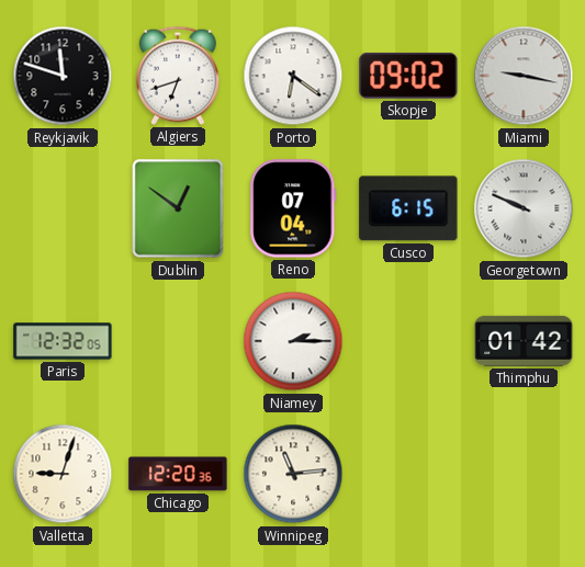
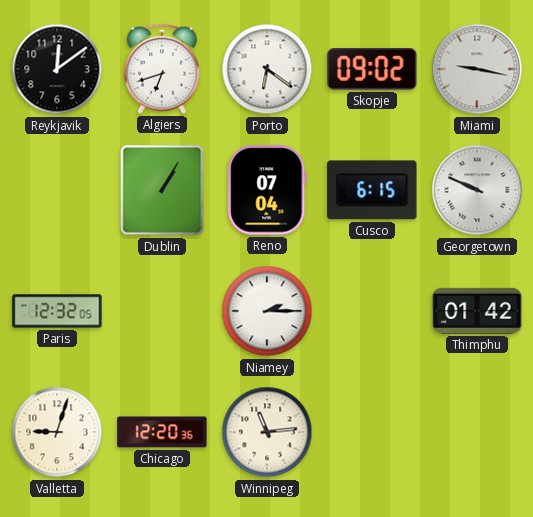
Reykjavik: 11:48 -> 12:09
Dublin: 12:51 -> 1:05
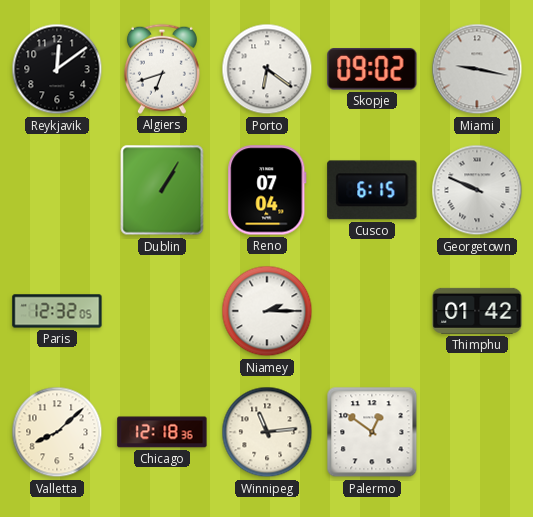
Valletta: 9:03 -> 8:08
Chicago: 12:20 -> 12:18
Palermo: none -> 12:51
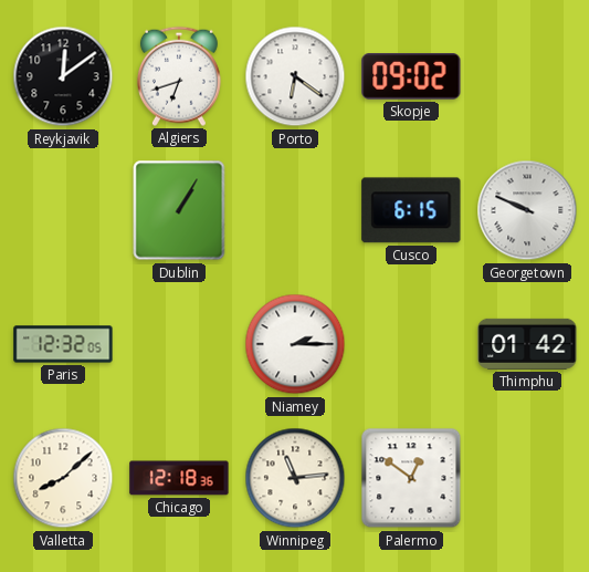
Miami: 9:17 -> none
Reno: 07:04 -> none
